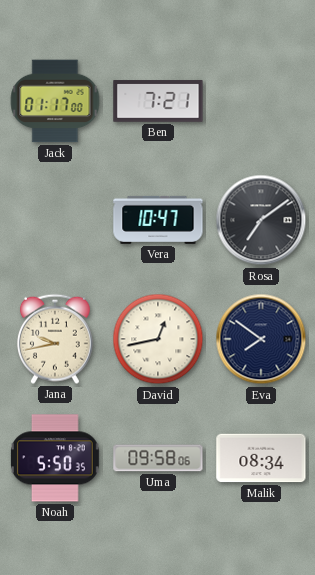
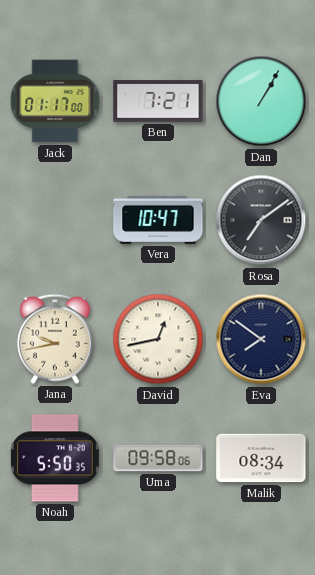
Dan: none -> 1:05
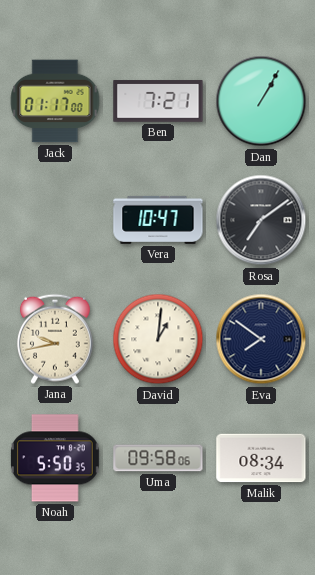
David: 12:43 -> 1:01
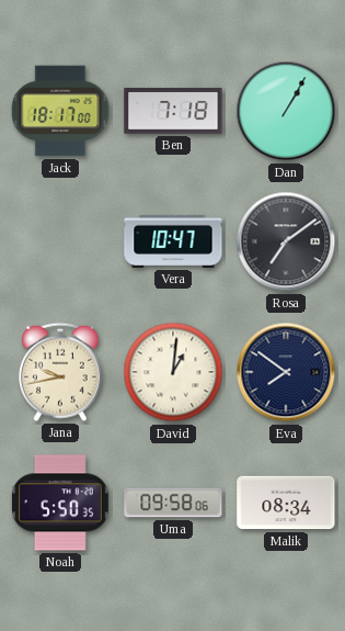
Jack: 01:17 -> 18:17
Ben: 7:21 -> 7:18
